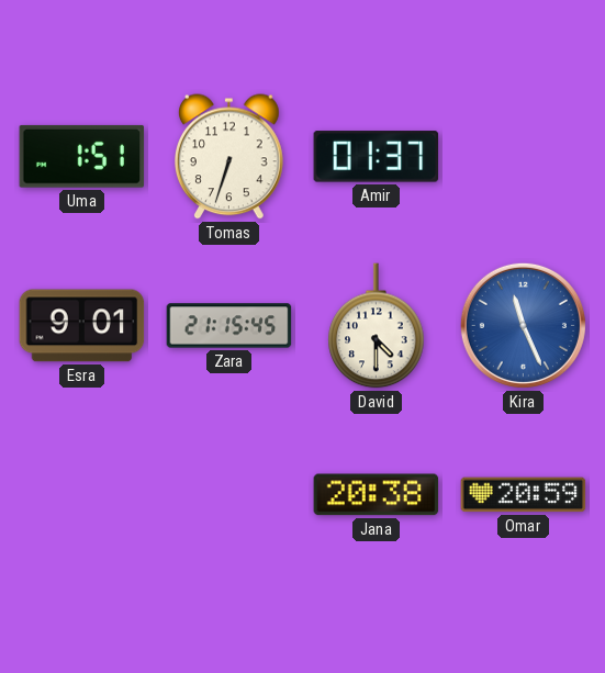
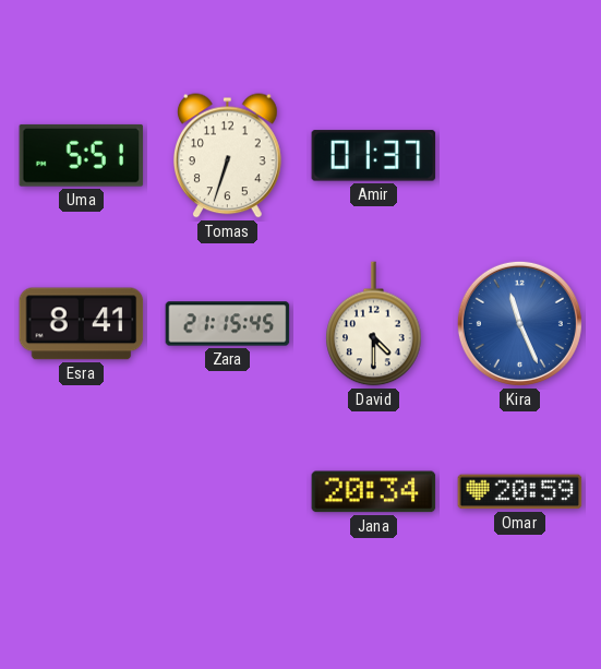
Uma: 1:51 -> 5:51
Esra: 9:01 -> 8:41
Jana: 20:38 -> 20:34
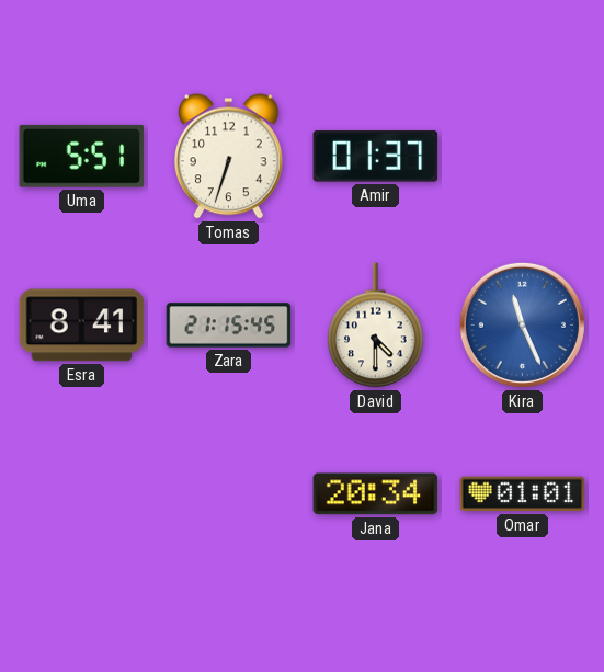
Omar: 20:59 -> 01:01
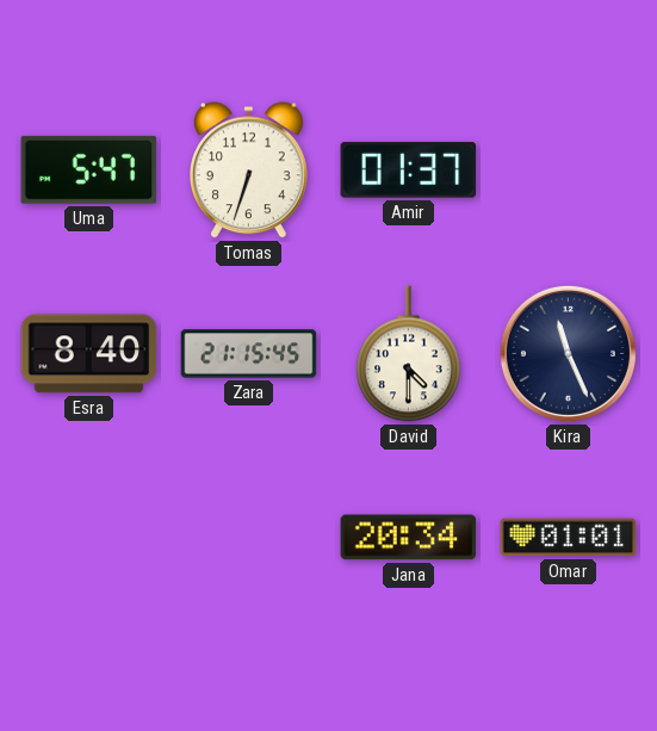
Uma: 5:51 -> 5:47
Esra: 8:41 -> 8:40
Kira dial: blue -> navy
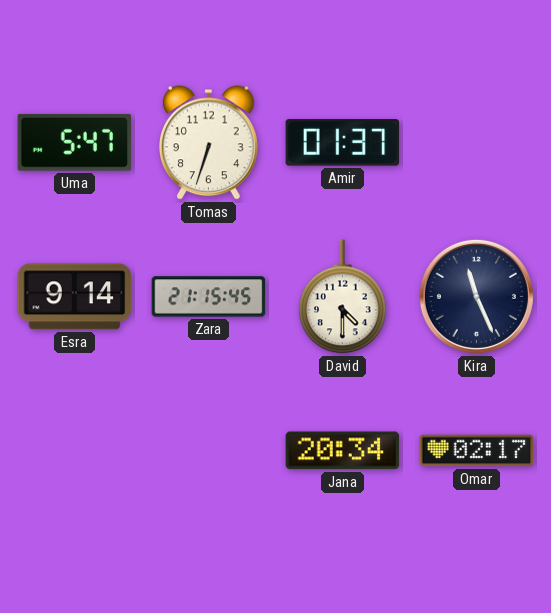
Esra: 8:40 -> 9:14
Omar: 01:01 -> 02:17
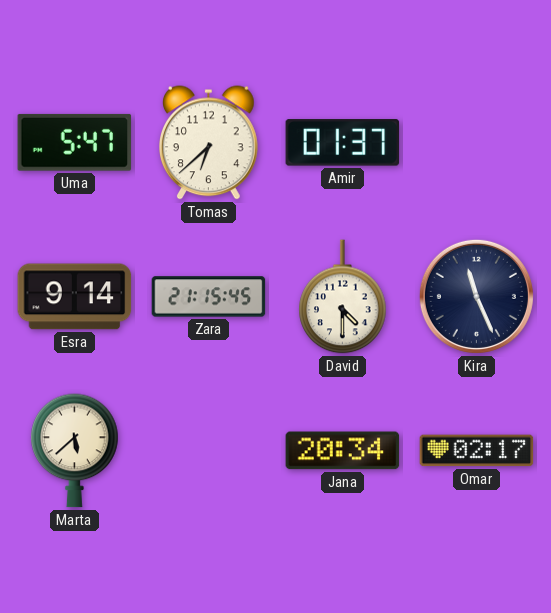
Tomas: 6:33 -> 6:38
Marta: none -> 5:38
